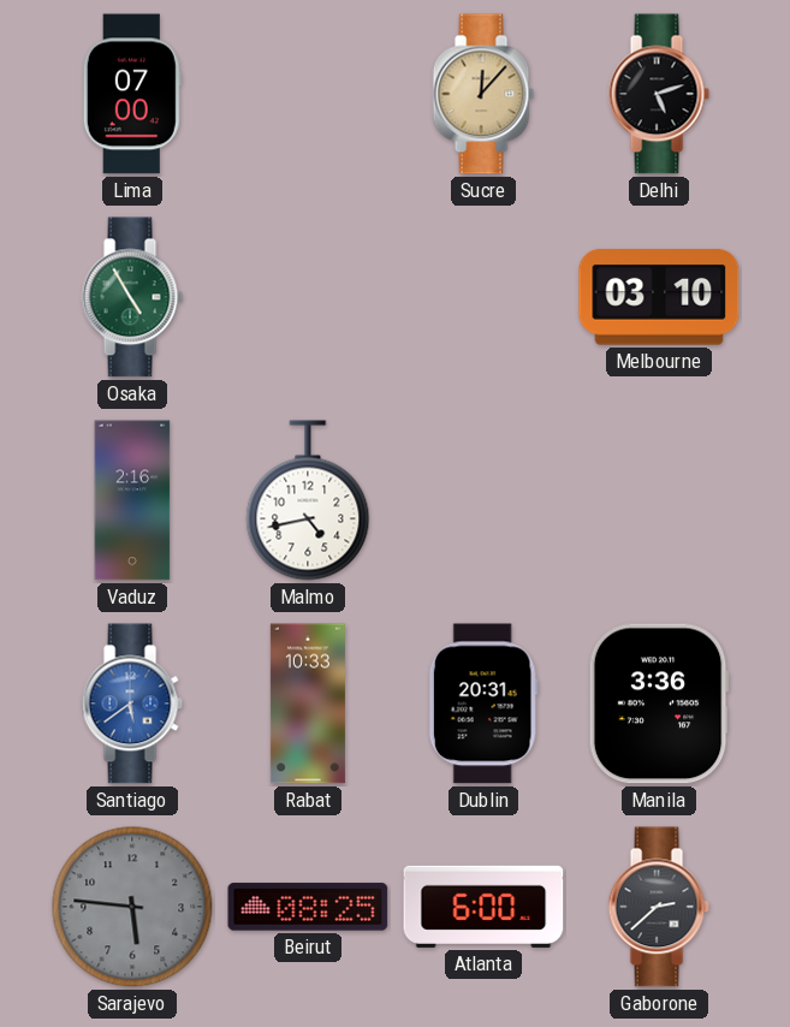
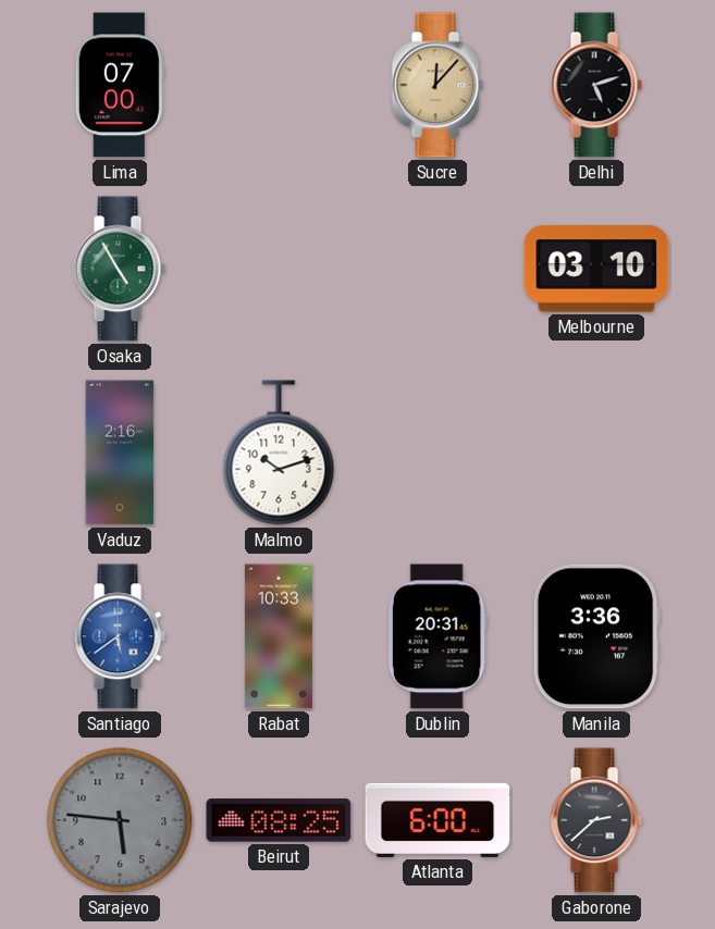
Malmo: 4:43 -> 10:12
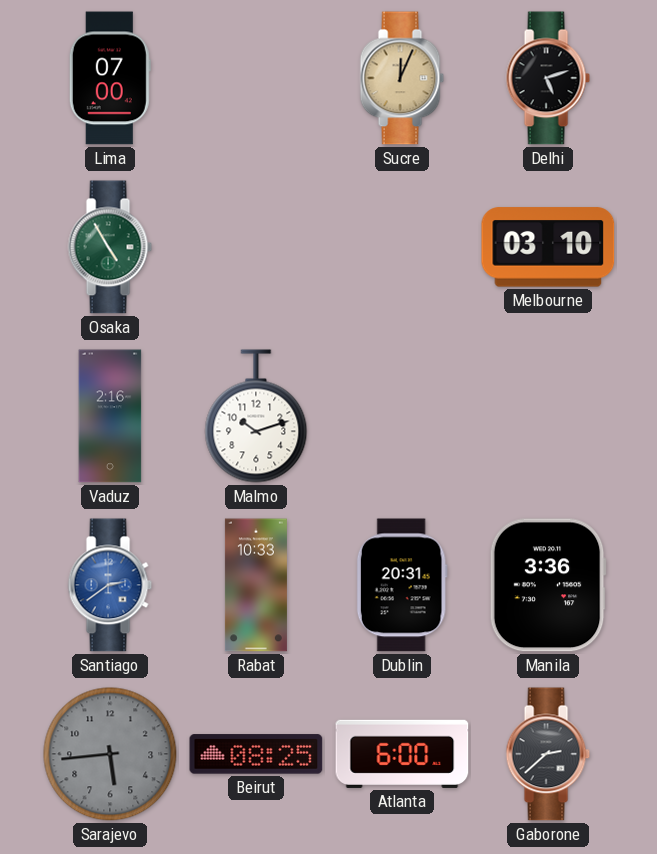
Sucre: 12:07 -> 12:04
Santiago: 5:39 -> 2:39
Sarajevo: 5:46 -> 5:44
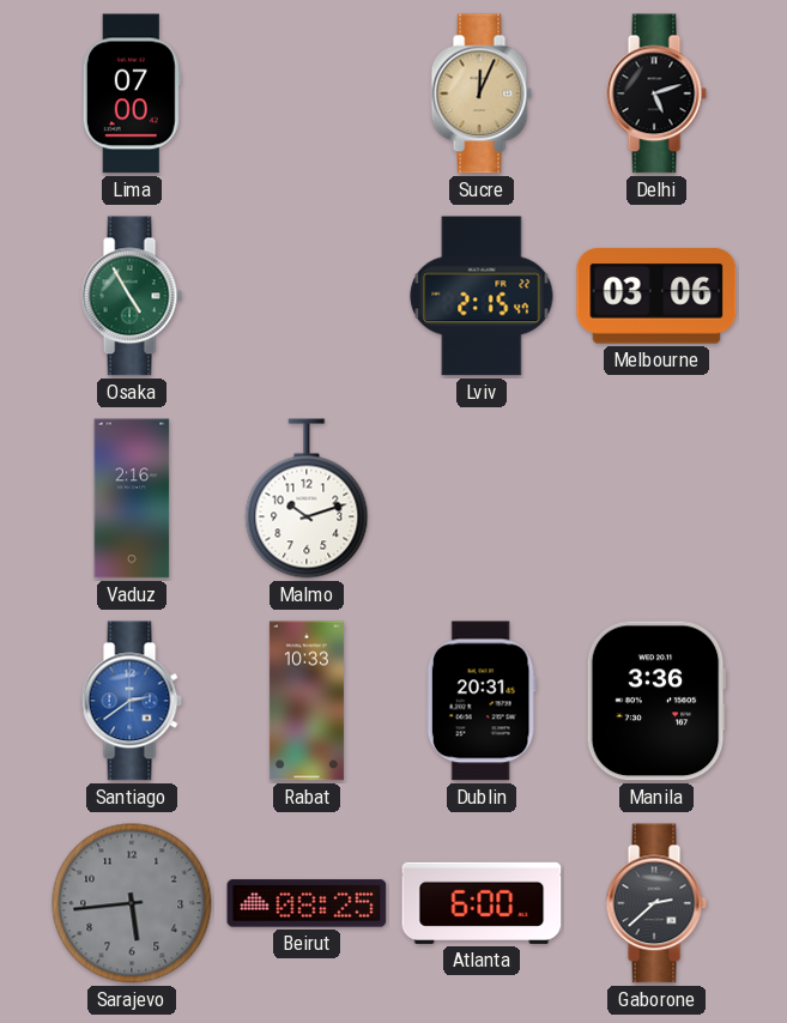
Lviv: none -> 2:15
Melbourne: 03:10 -> 03:06
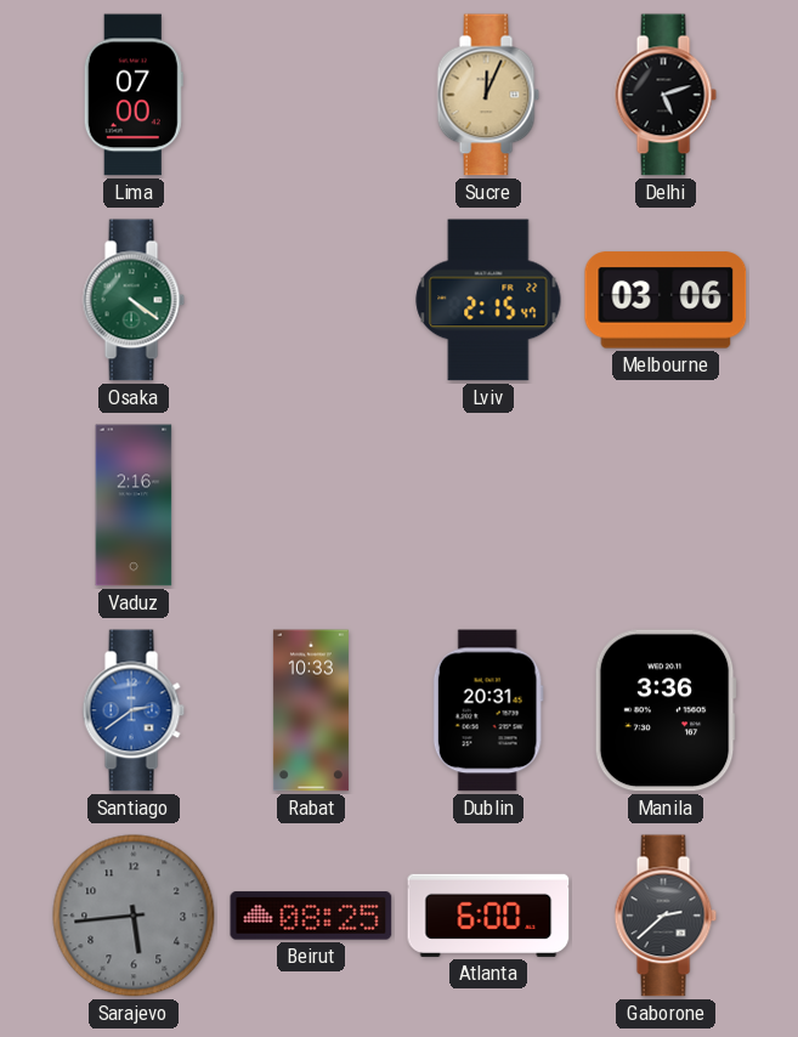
Osaka: 4:55 -> 4:21
Malmo: 10:12 -> none
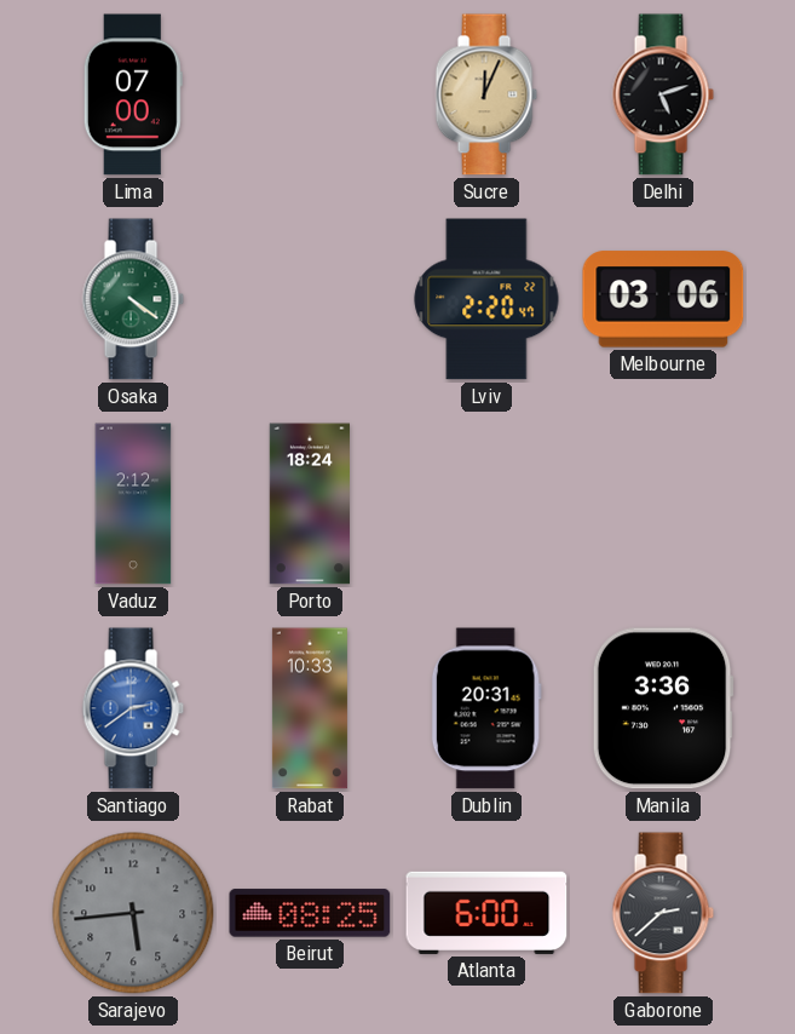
Lviv: 2:15 -> 2:20
Vaduz: 2:16 -> 2:12
Porto: none -> 18:24
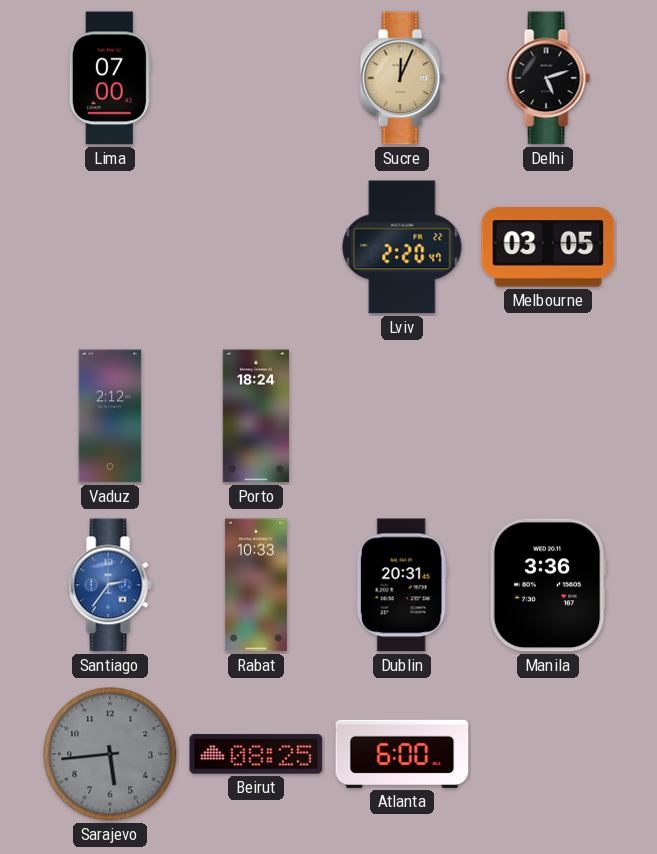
Osaka: 4:21 -> none
Melbourne: 03:06 -> 03:05
Santiago: 2:39 -> 2:36
Gaborone: 2:38 -> none
